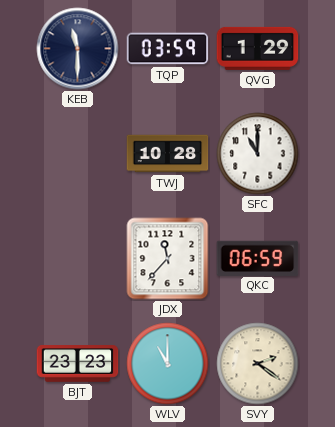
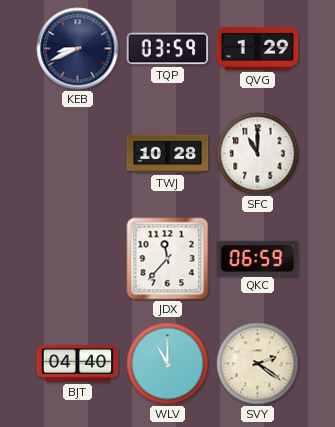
KEB: 11:30 -> 8:41
BJT: 23:23 -> 04:40
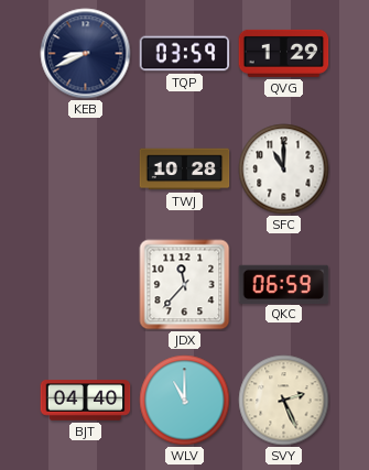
SVY: 2:21 -> 2:26
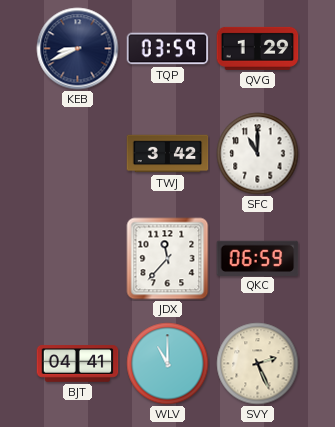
TWJ: 10:28 -> 3:42
BJT: 04:40 -> 04:41
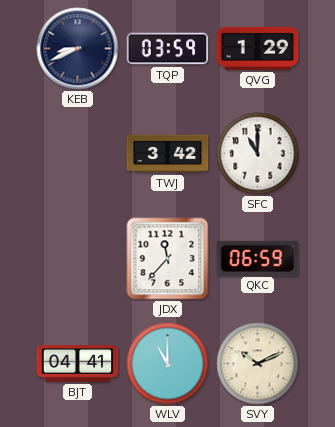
SVY: 2:26 -> 10:11
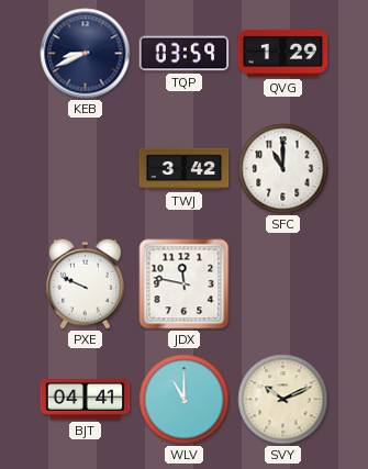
PXE: none -> 9:49
JDX: 11:37 -> 11:47
QKC: 06:59 -> none
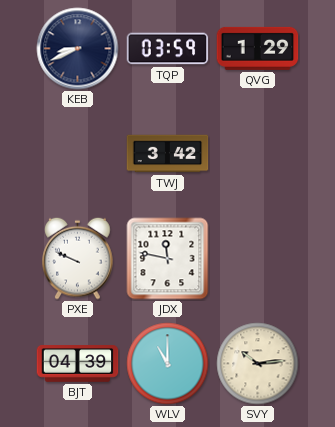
SFC: 11:00 -> none
BJT: 04:41 -> 04:39
SVY: 10:11 -> 10:14
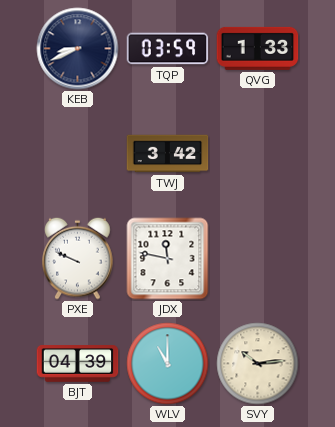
QVG: 1:29 -> 1:33
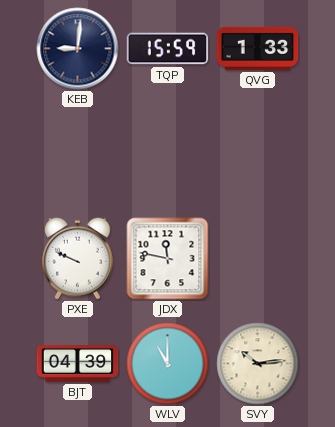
KEB: 8:41 -> 9:01
TQP: 03:59 -> 15:59
TWJ: 3:42 -> none
